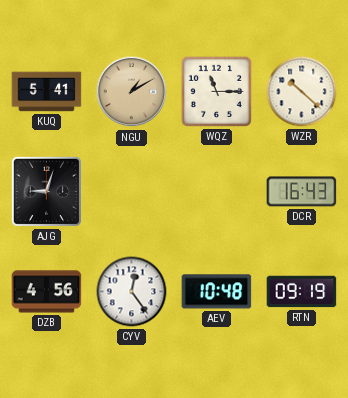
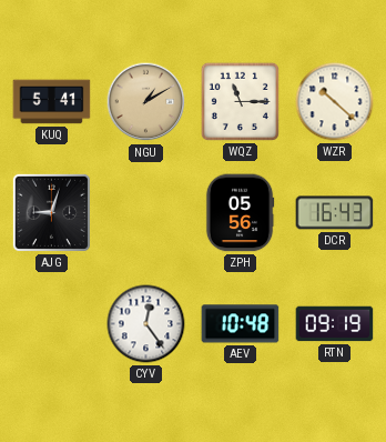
ZPH: none -> 05:56
DZB: 4:56 -> none
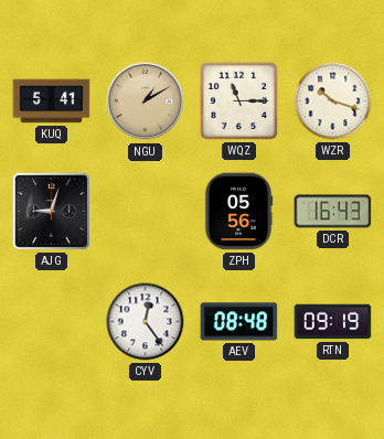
WZR: 10:22 -> 10:18
AEV: 10:48 -> 08:48
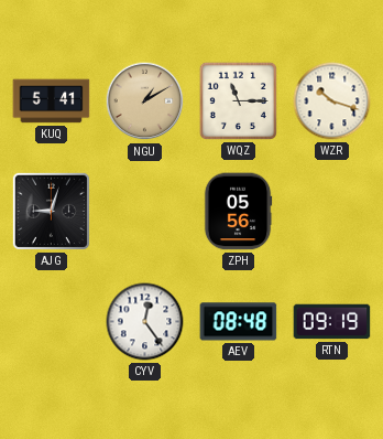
DCR: 16:43 -> none
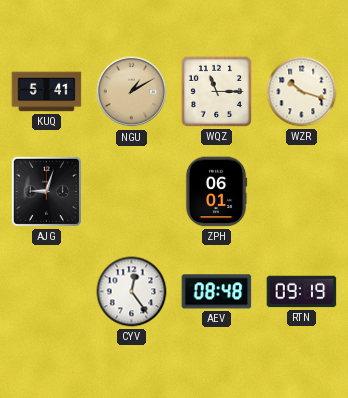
ZPH: 05:56 -> 06:01
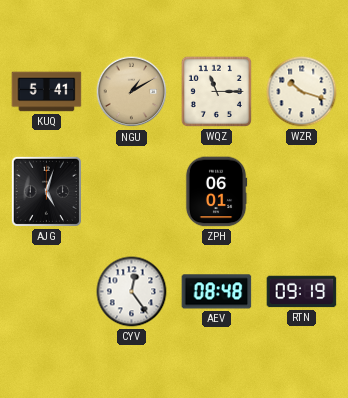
AJG: 9:03 -> 5:03
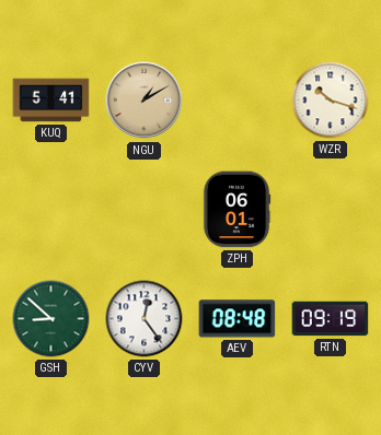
WQZ: 11:15 -> none
AJG: 5:03 -> none
GSH: none -> 8:52
